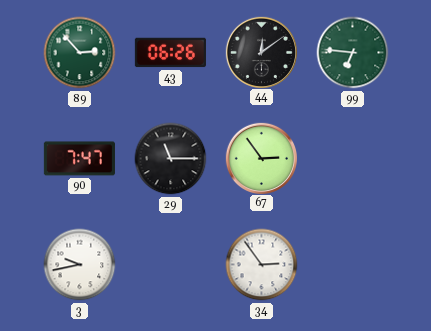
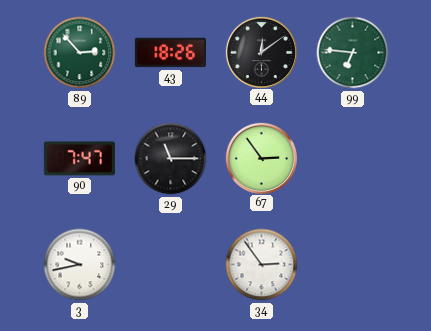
43: 06:26 -> 18:26
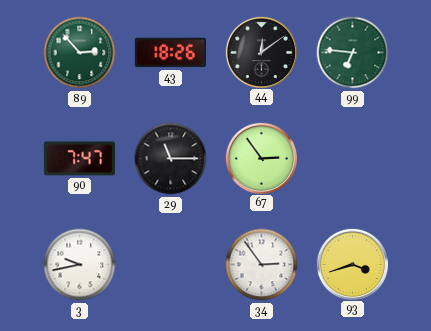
93: none -> 3:42
